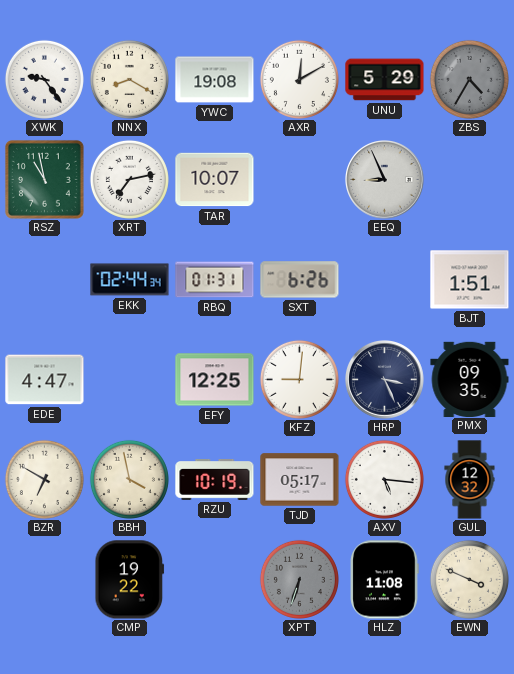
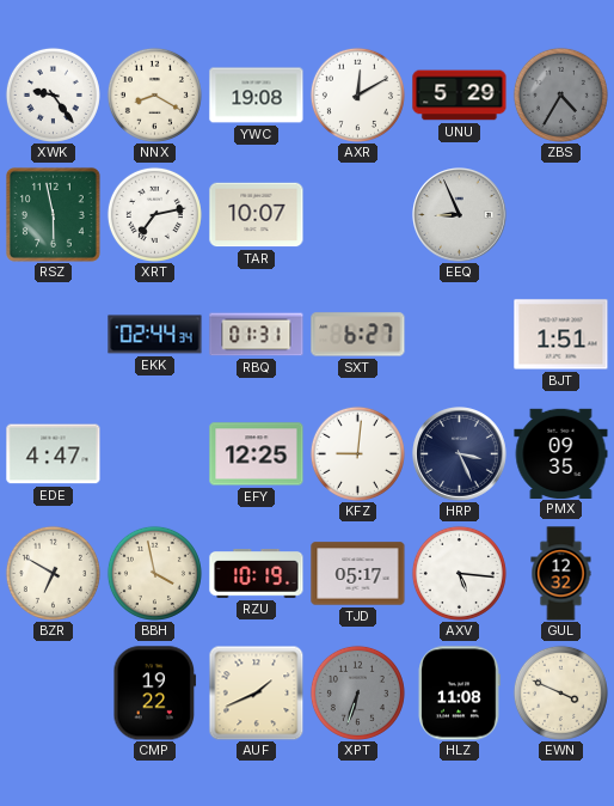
RSZ: 10:58 -> 5:58
SXT: 6:26 -> 6:27
AUF: none -> 1:41
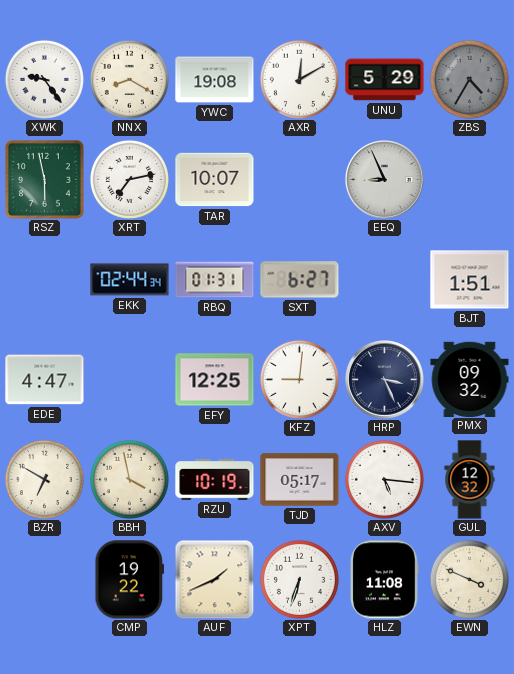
PMX: 09:35 -> 09:32
XPT dial: grey -> white
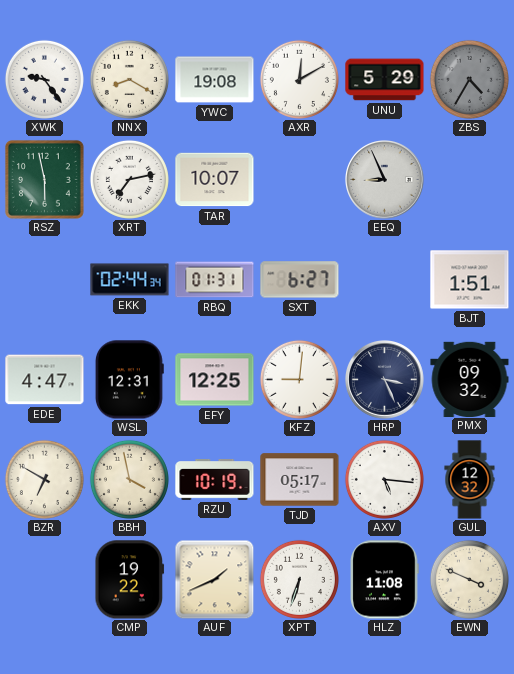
WSL: none -> 12:31
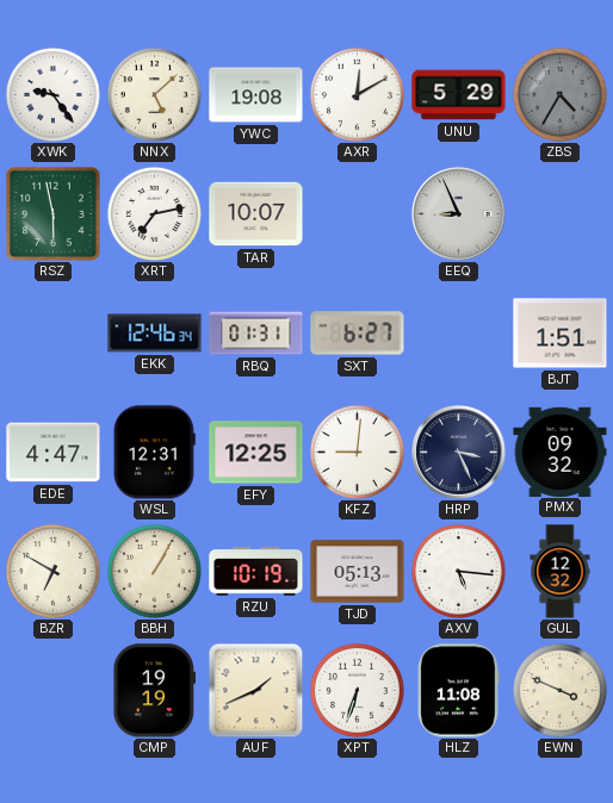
NNX: 8:20 -> 5:08
EKK: 02:44 -> 12:46
BBH: 3:58 -> 1:05
TJD: 05:17 -> 05:13
CMP: 19:22 -> 19:19
